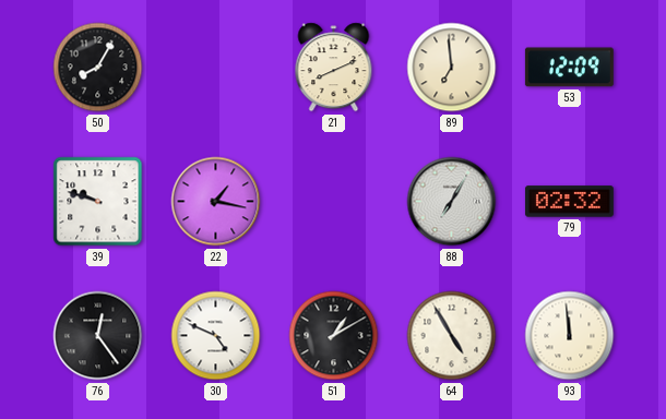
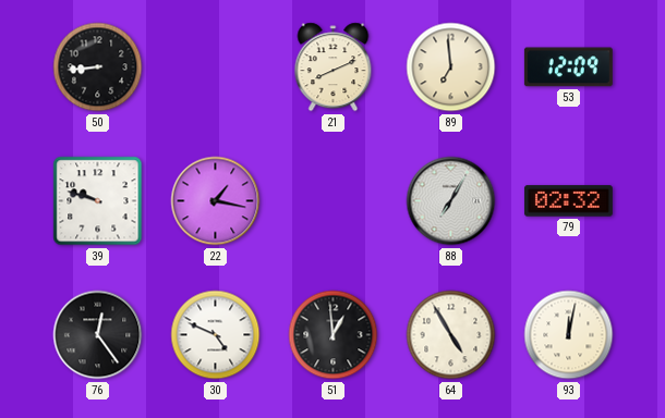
50: 8:05 -> 8:44
51: 1:10 -> 12:59
93: 11:59 -> 12:02
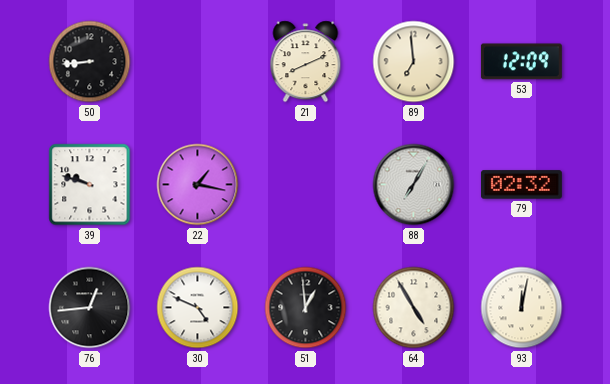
76: 12:24 -> 12:44
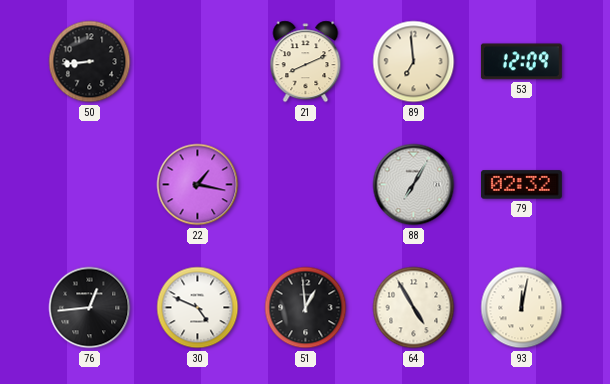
39: 9:48 -> none
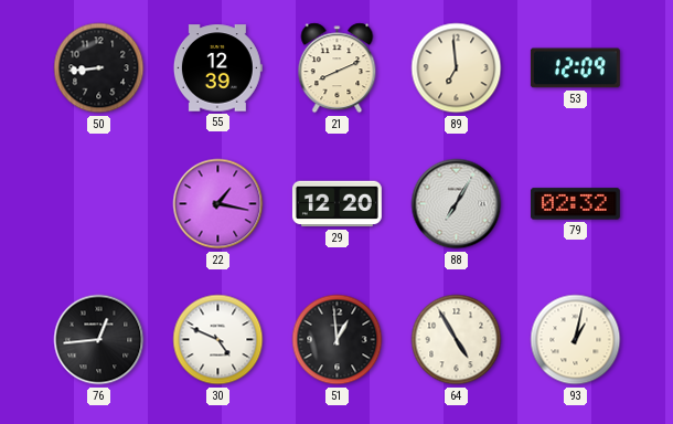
55: none -> 12:39
29: none -> 12:20
93: 12:02 -> 1:02
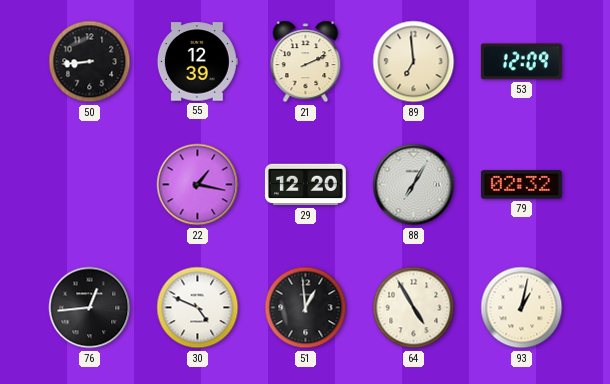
21: 8:11 -> 2:11
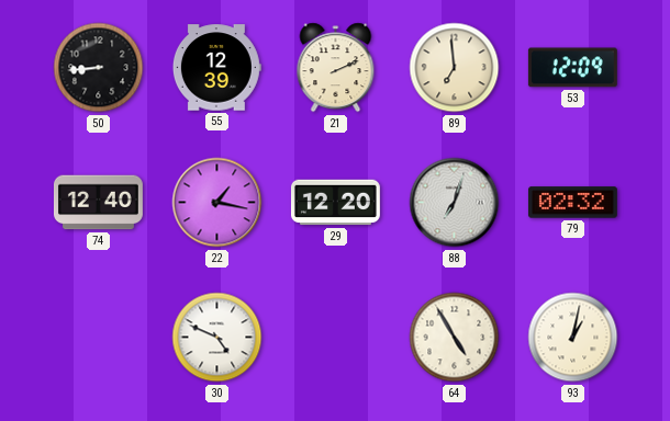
74: none -> 12:40
88: 7:05 -> 7:03
76: 12:44 -> none
51: 12:59 -> none
